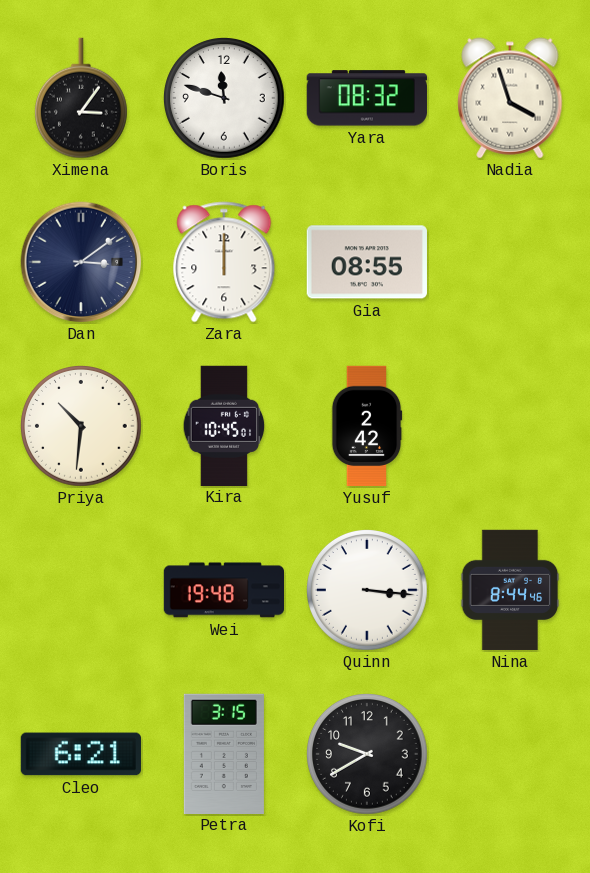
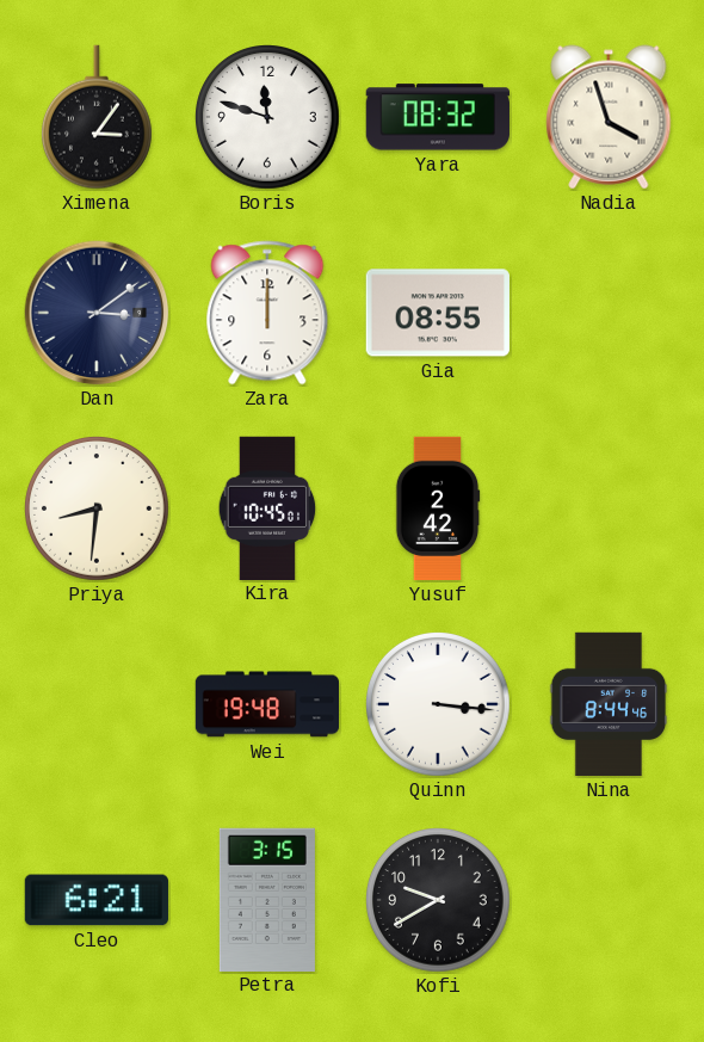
Priya: 10:31 -> 8:31
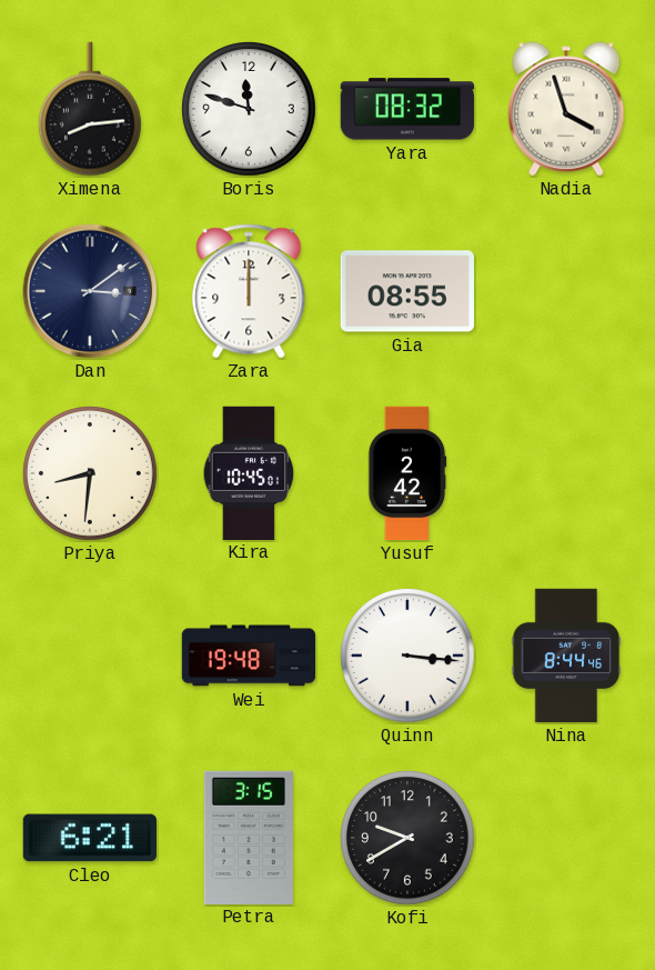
Ximena: 3:06 -> 8:14
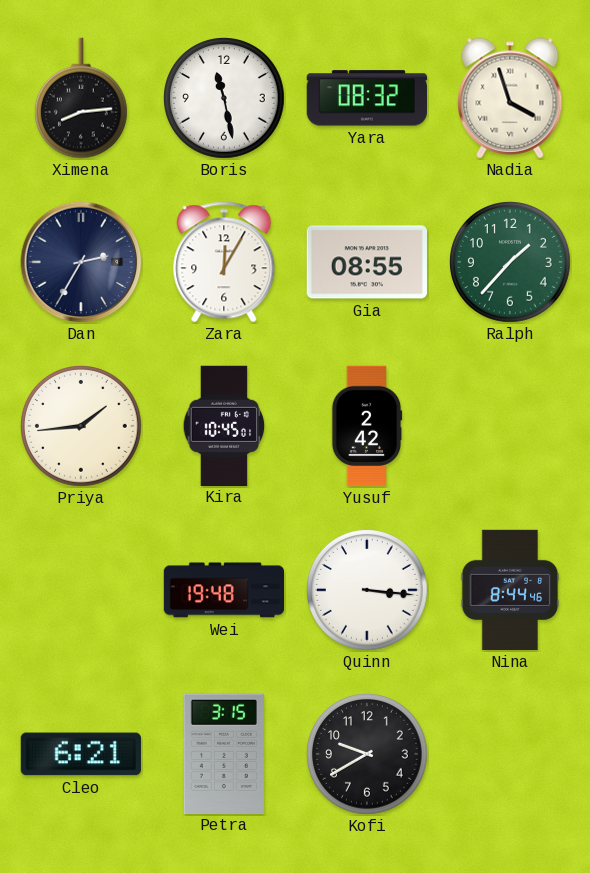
Boris: 11:48 -> 11:28
Dan: 3:09 -> 2:35
Zara: 12:00 -> 12:05
Ralph: none -> 1:37
Priya: 8:31 -> 1:44
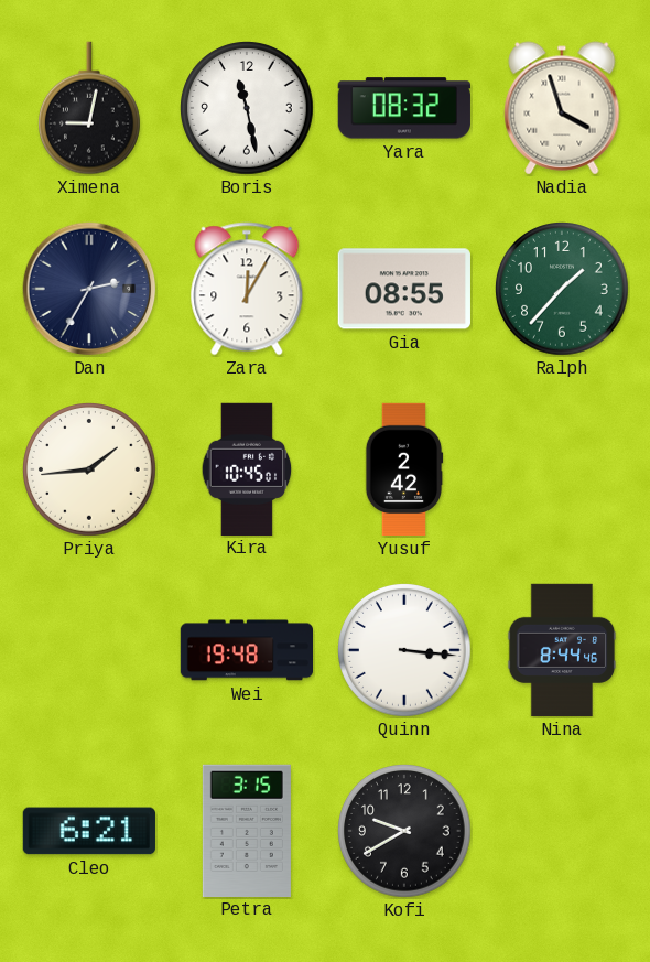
Ximena: 8:14 -> 9:02
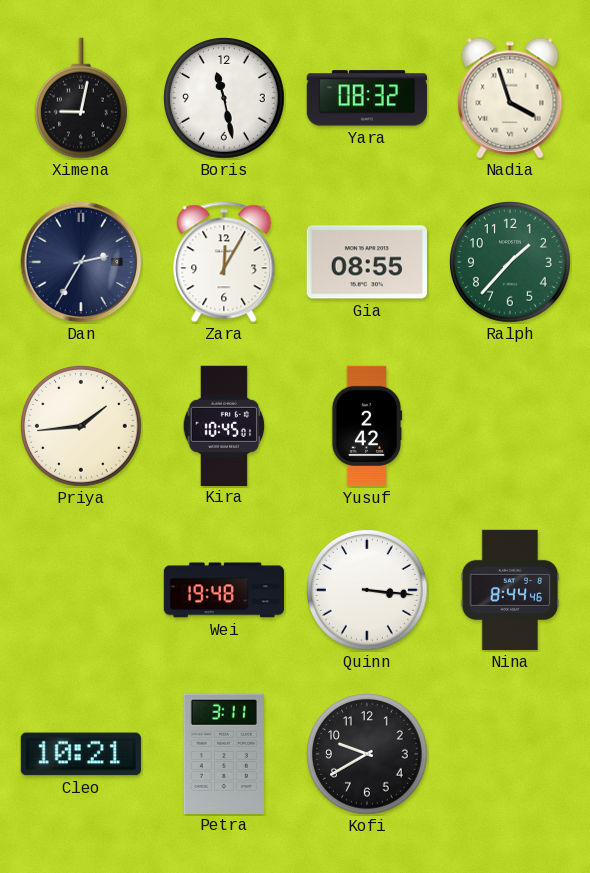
Cleo: 6:21 -> 10:21
Petra: 3:15 -> 3:11
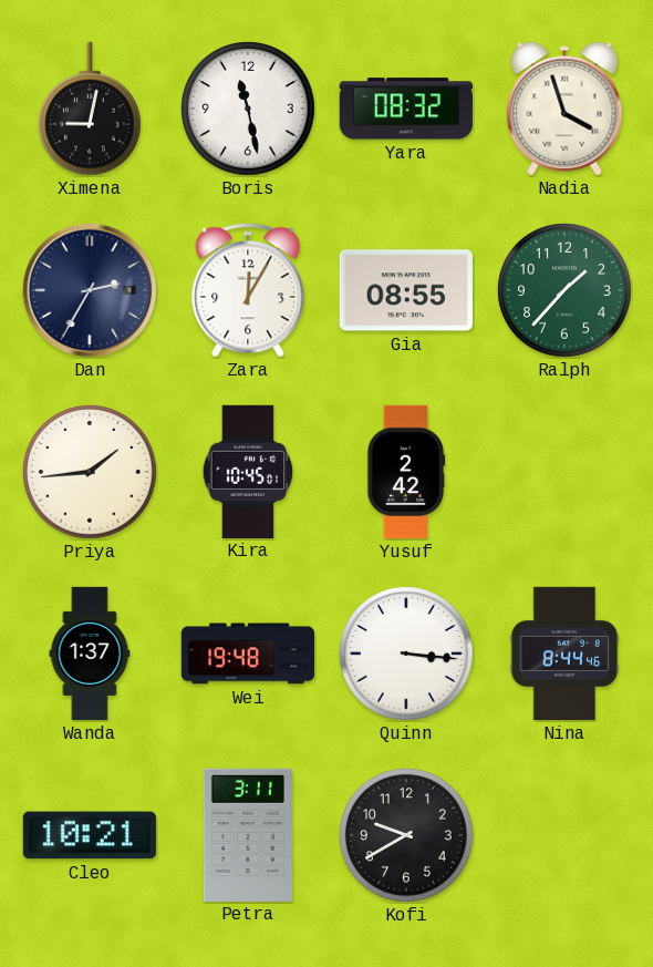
Wanda: none -> 1:37
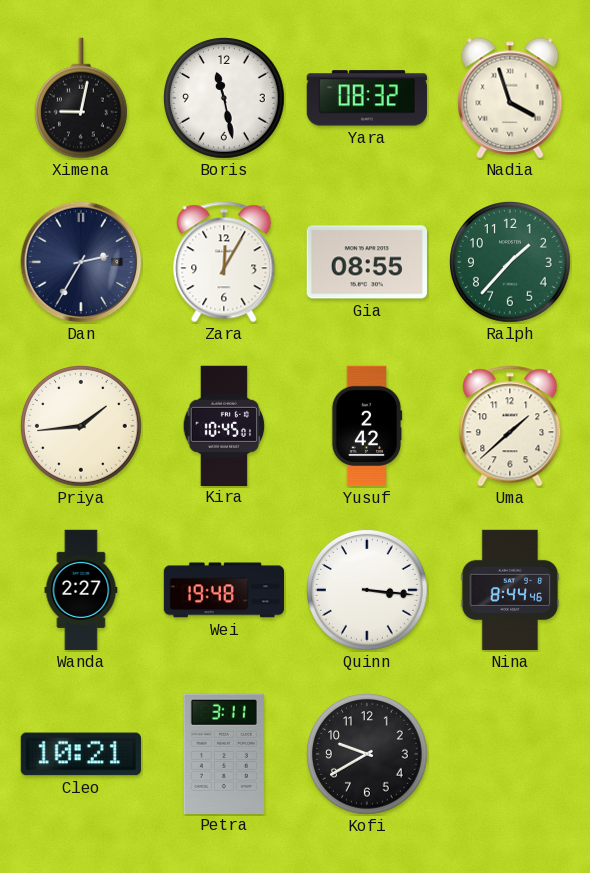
Uma: none -> 1:38
Wanda: 1:37 -> 2:27
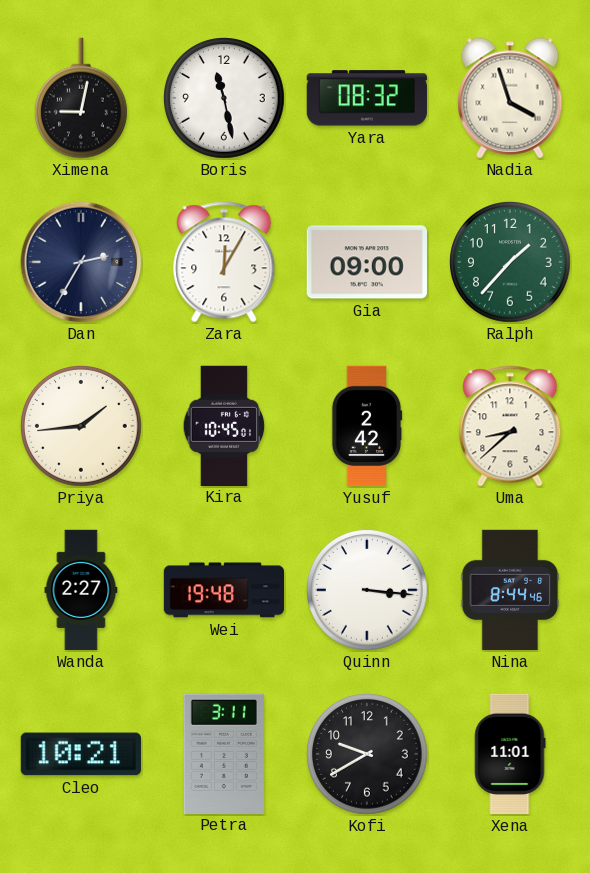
Gia: 08:55 -> 09:00
Uma: 1:38 -> 8:38
Xena: none -> 11:01
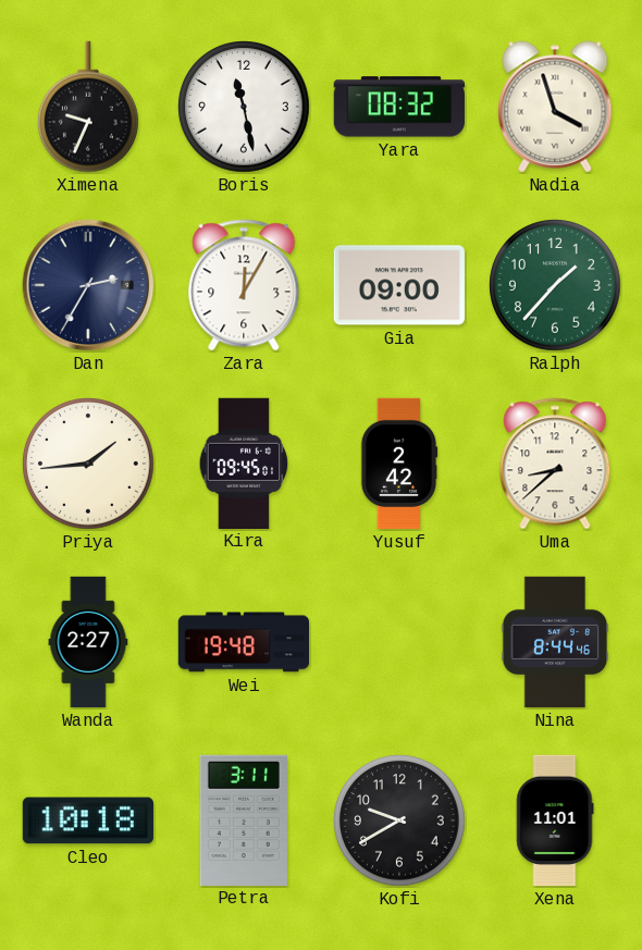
Ximena: 9:02 -> 9:34
Kira: 10:45 -> 09:45
Quinn: 3:16 -> none
Cleo: 10:21 -> 10:18
